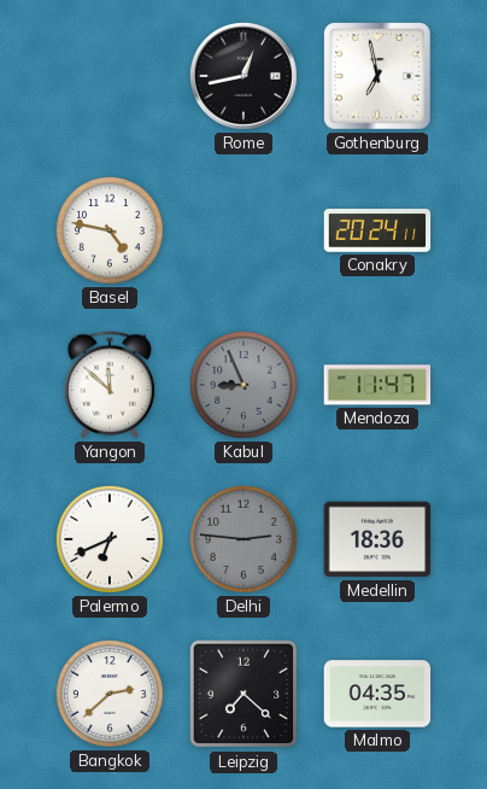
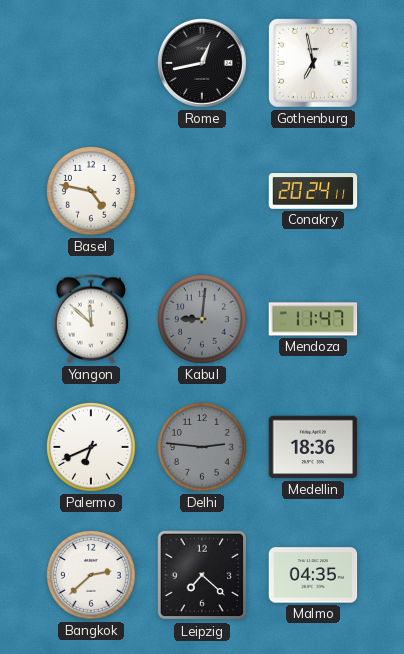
Kabul: 8:56 -> 9:01
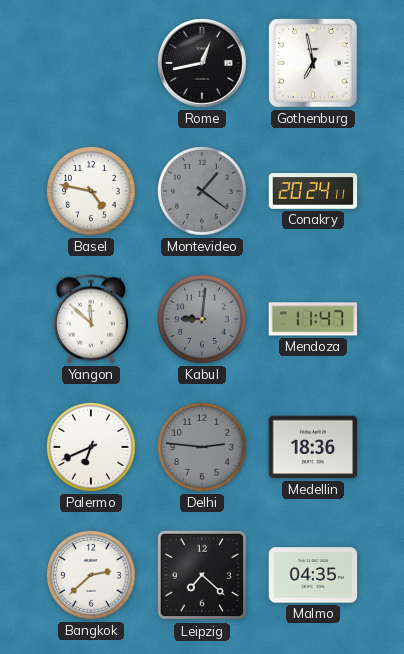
Montevideo: none -> 1:21
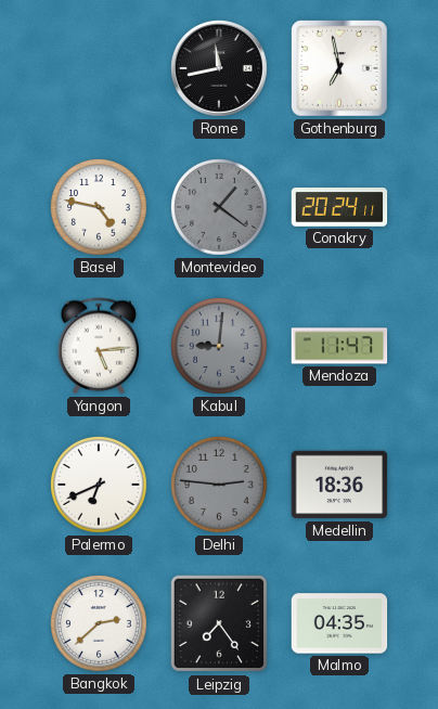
Rome: 12:43 -> 11:43
Yangon: 11:52 -> 5:14
Leipzig: 7:22 -> 7:24
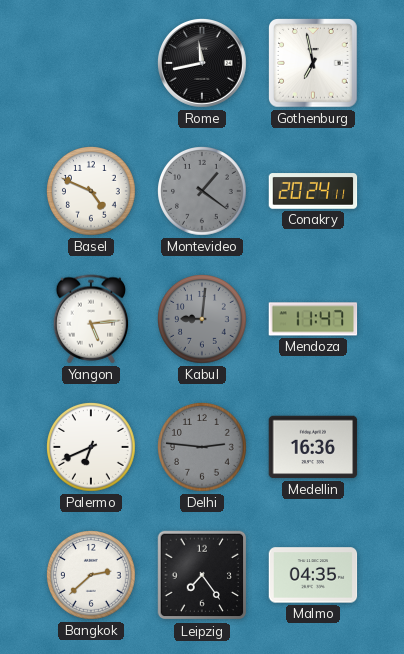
Basel: 4:47 -> 4:49
Medellin: 18:36 -> 16:36
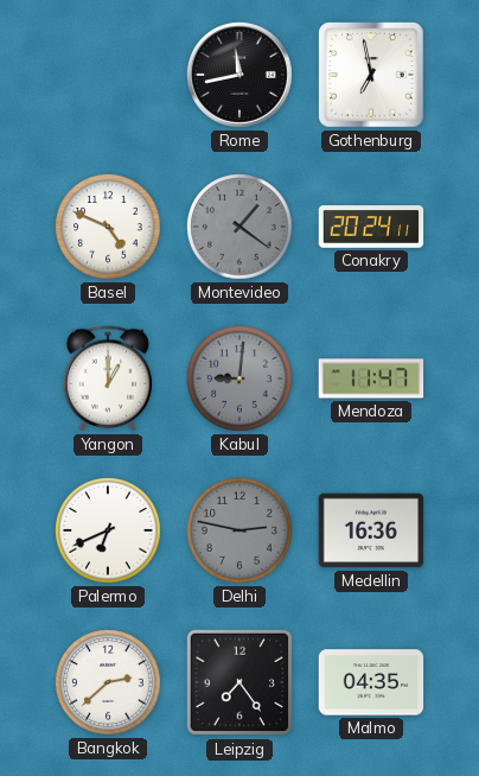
Yangon: 5:14 -> 1:00
Delhi: 2:46 -> 2:47
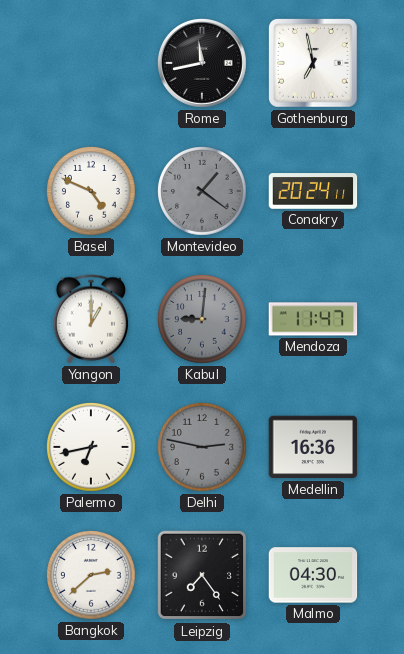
Palermo: 6:41 -> 6:43
Malmo: 04:35 -> 04:30
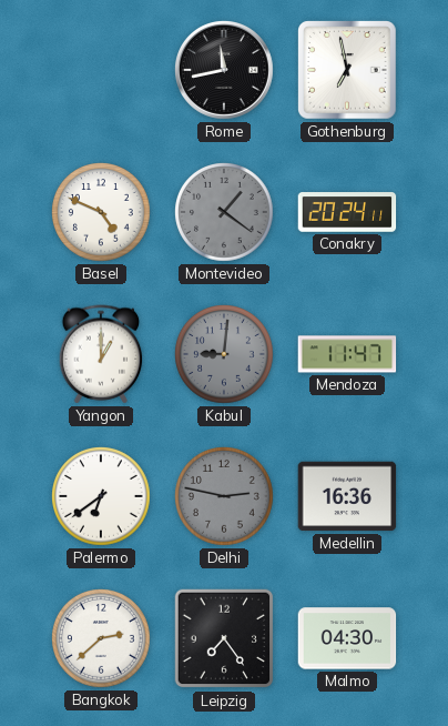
Palermo: 6:43 -> 6:39
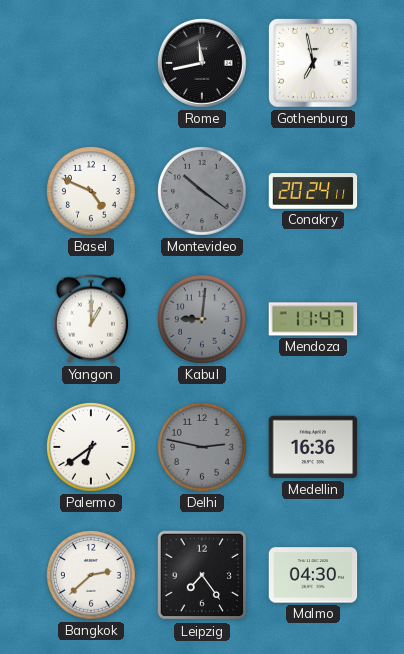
Montevideo: 1:21 -> 10:21
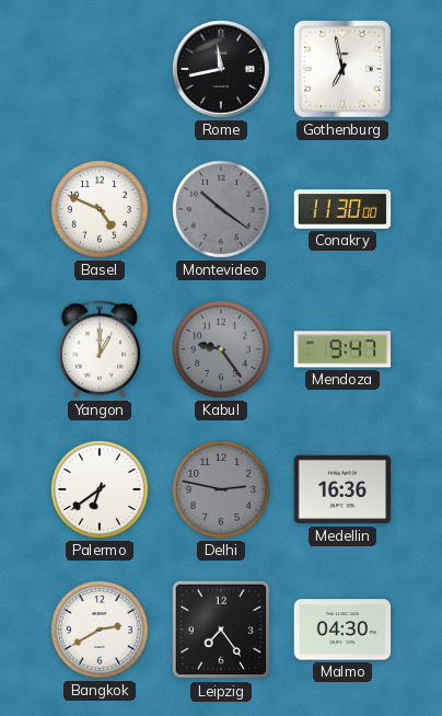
Conakry: 20:24 -> 11:30
Kabul: 9:01 -> 9:24
Mendoza: 11:47 -> 9:47
Bangkok: 2:38 -> 2:40
